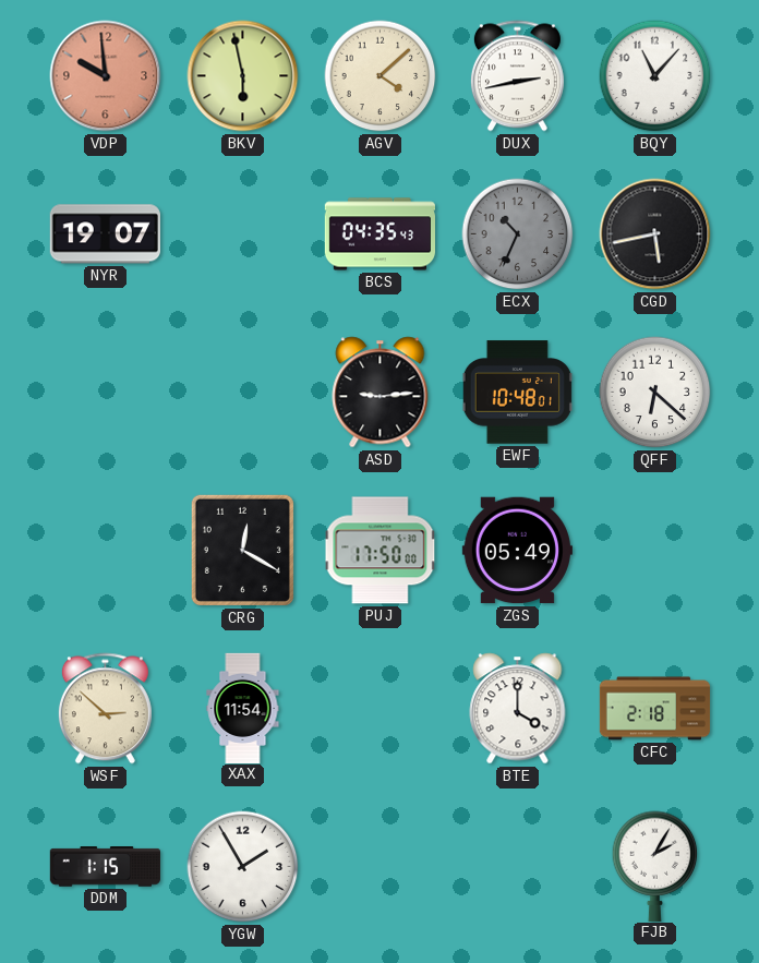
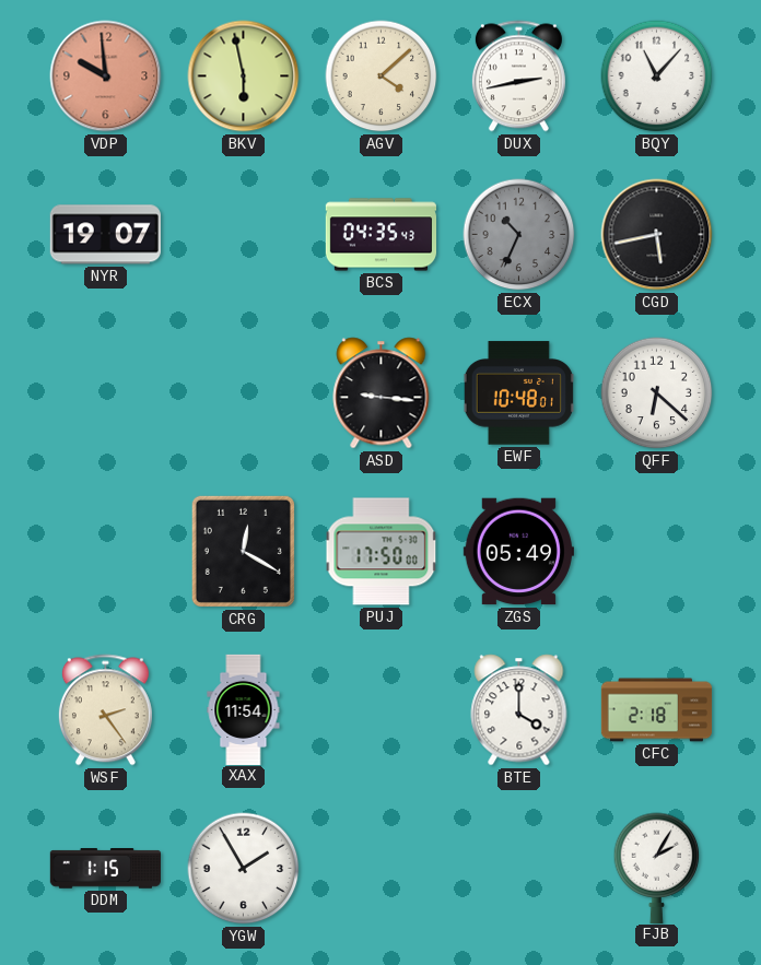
ASD: 9:14 -> 9:16
WSF: 2:52 -> 2:24
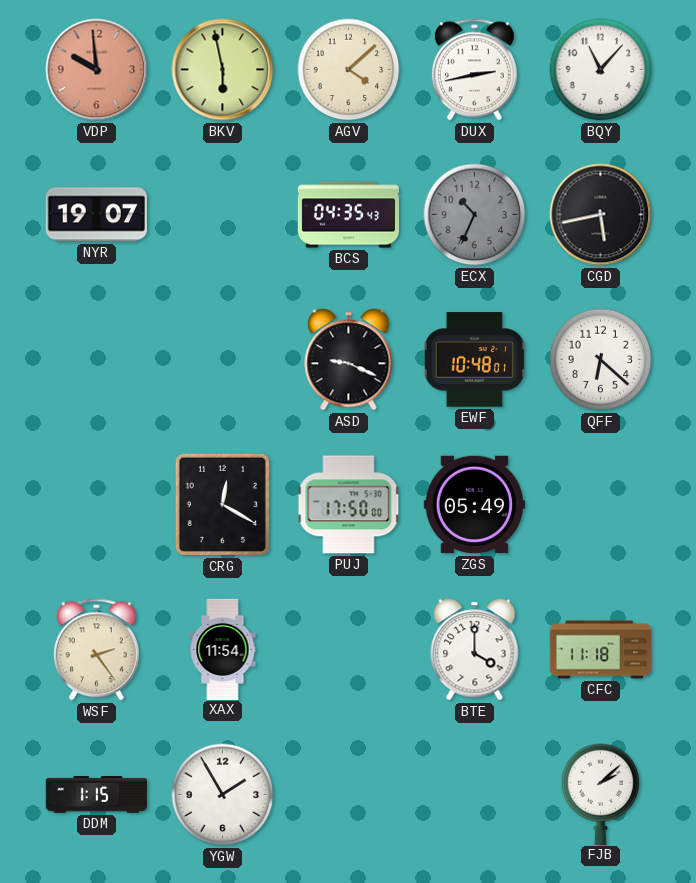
ASD: 9:16 -> 9:19
CFC: 2:18 -> 11:18
FJB: 2:05 -> 2:08
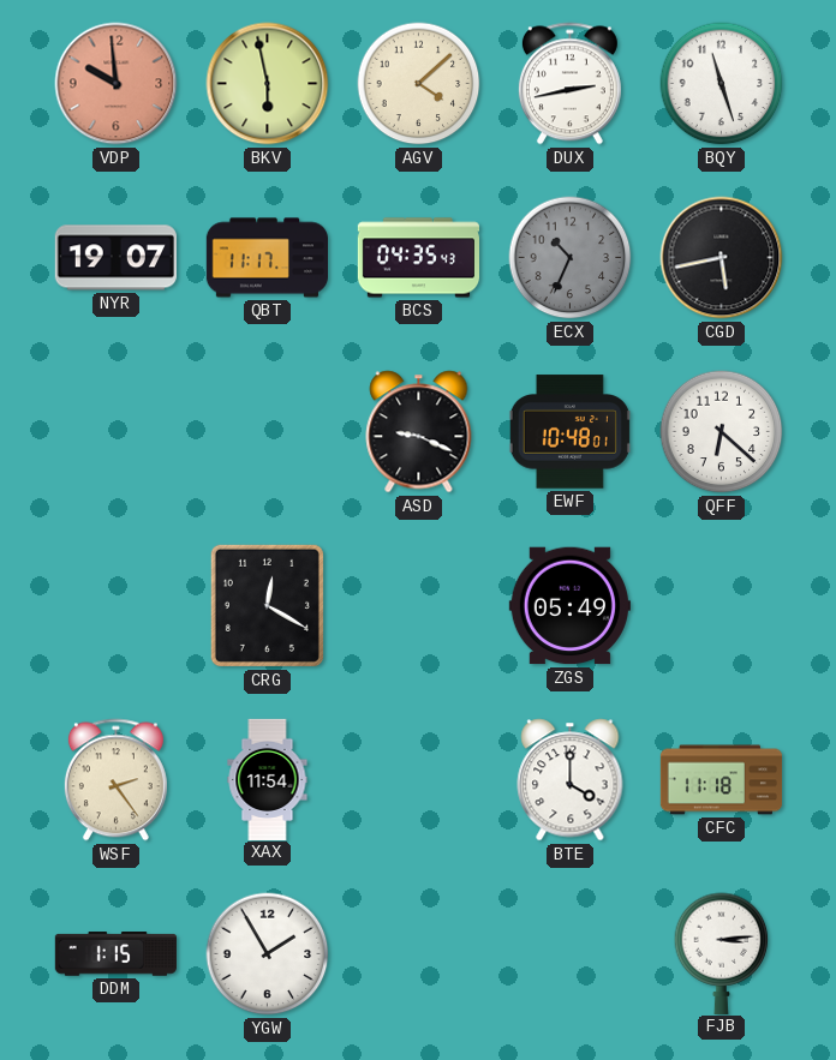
BQY: 11:07 -> 11:27
QBT: none -> 11:17
PUJ: 17:50 -> none
FJB: 2:08 -> 3:14
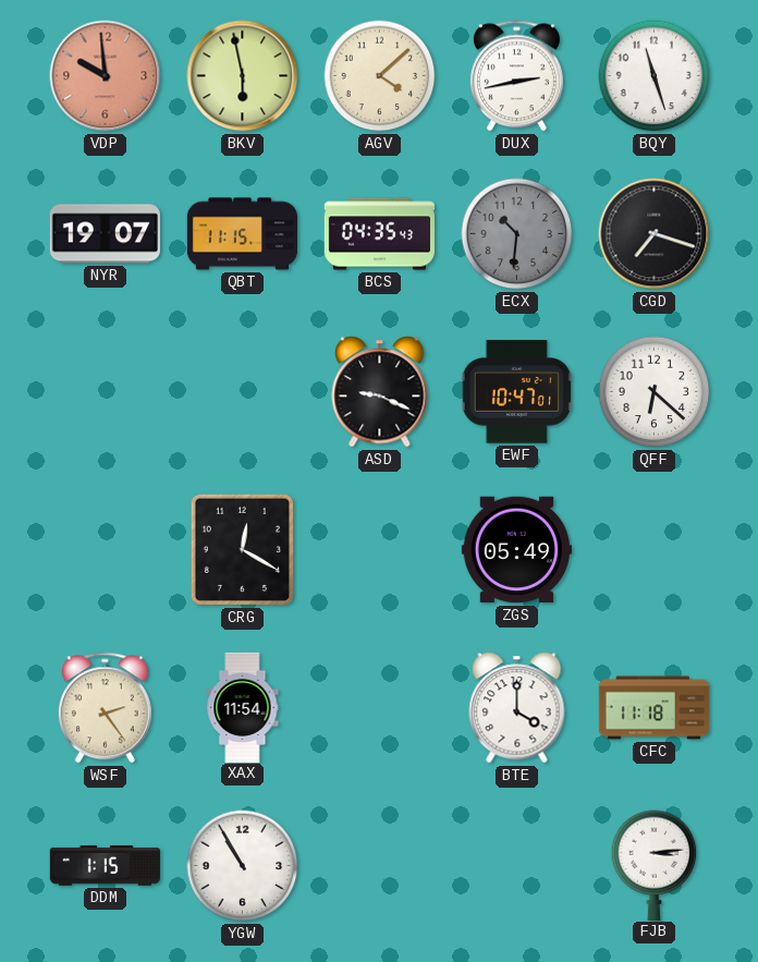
QBT: 11:17 -> 11:15
ECX: 10:34 -> 10:31
CGD: 5:43 -> 7:18
EWF: 10:48 -> 10:47
YGW: 1:55 -> 10:55
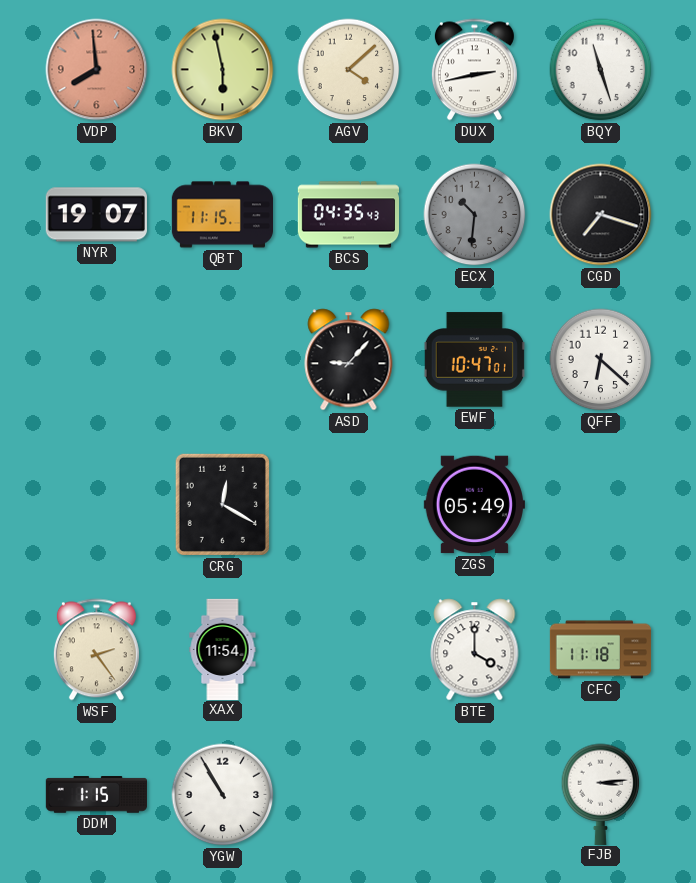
VDP: 9:59 -> 7:59
ASD: 9:19 -> 9:07
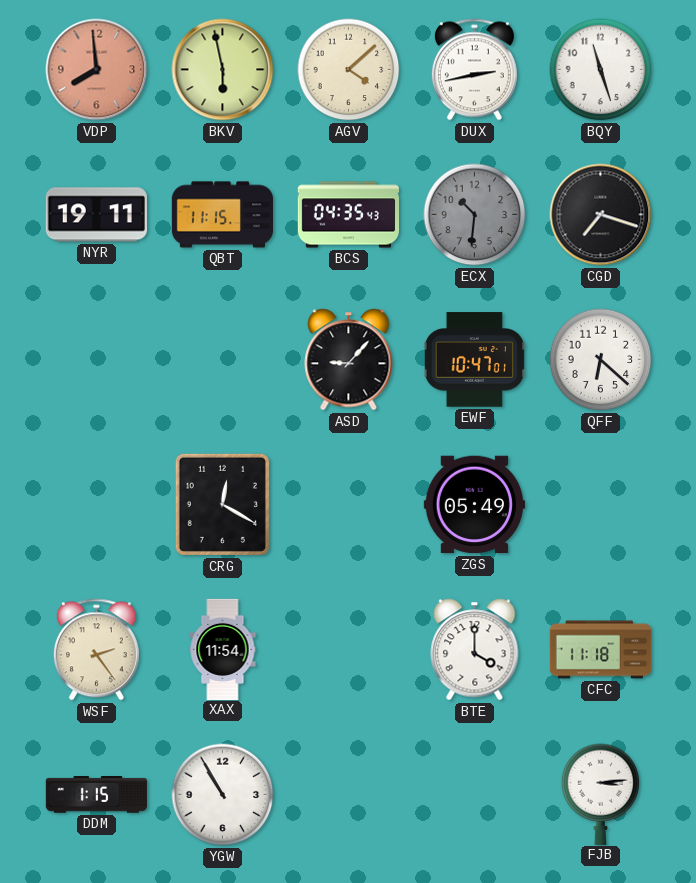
NYR: 19:07 -> 19:11
